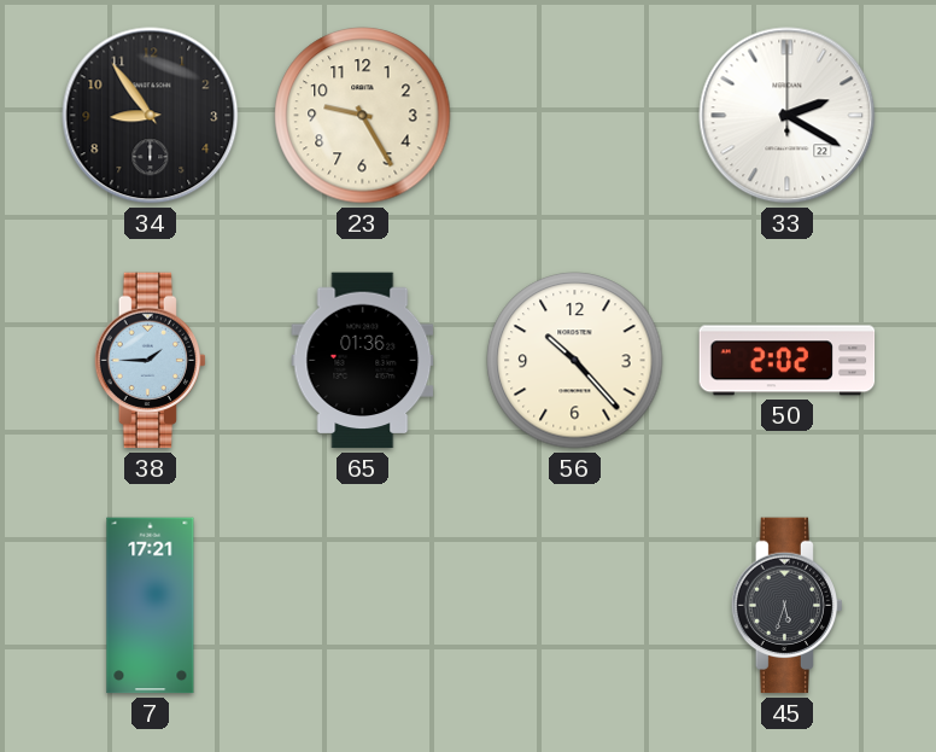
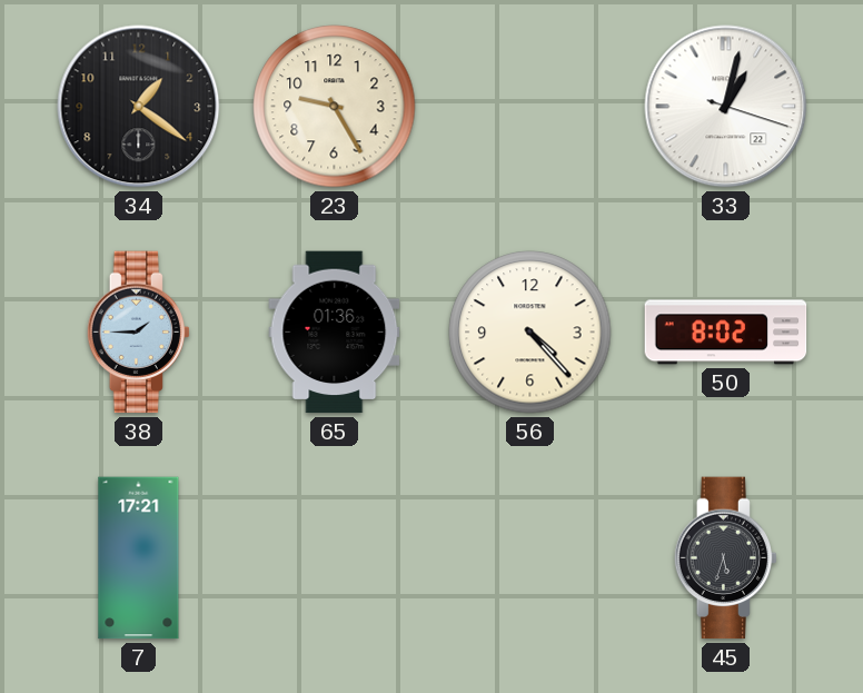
34: 8:54 -> 1:21
33: 2:20 -> 1:02
56: 10:23 -> 4:23
50: 2:02 -> 8:02
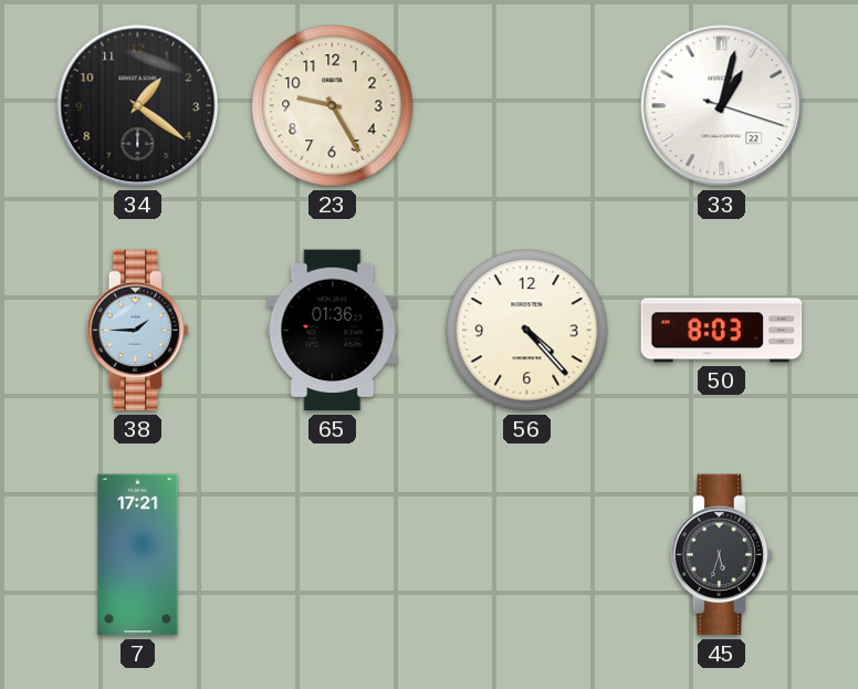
50: 8:02 -> 8:03
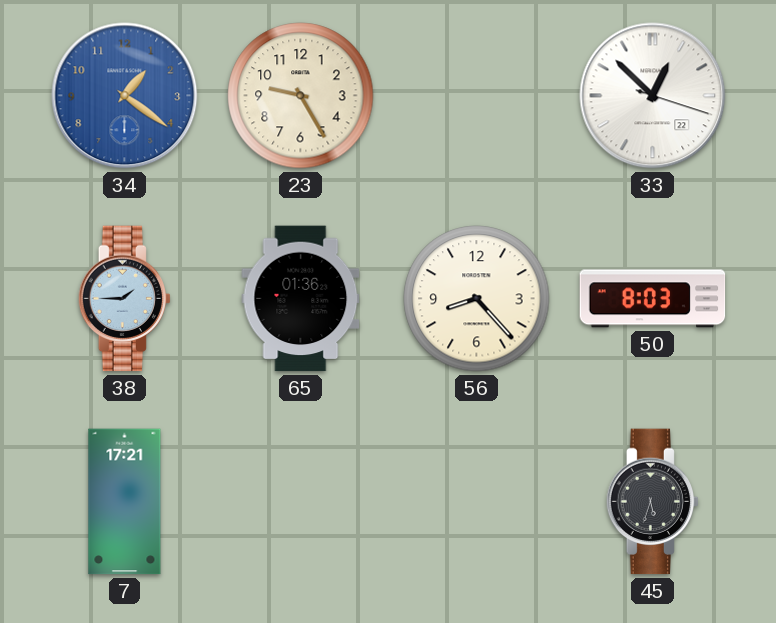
34 dial: black -> blue
33: 1:02 -> 12:52
56: 4:23 -> 8:23
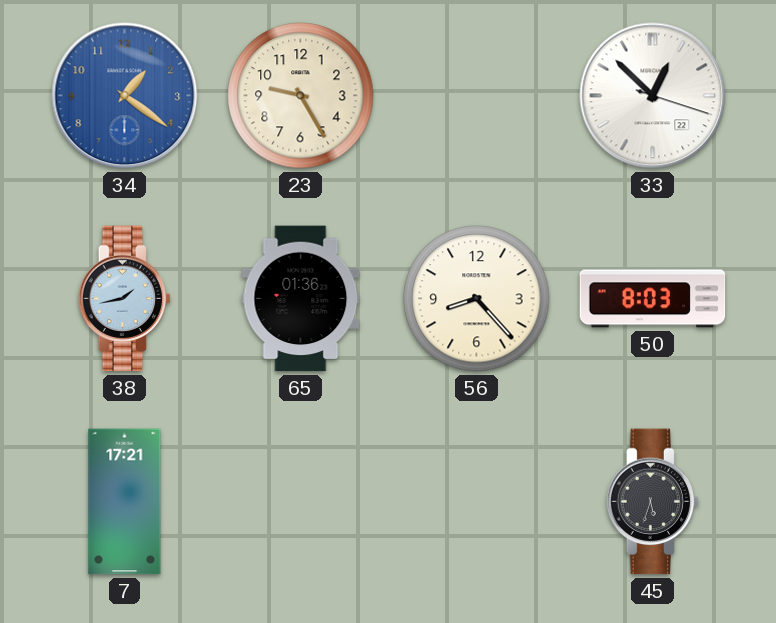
38: 1:45 -> 1:43
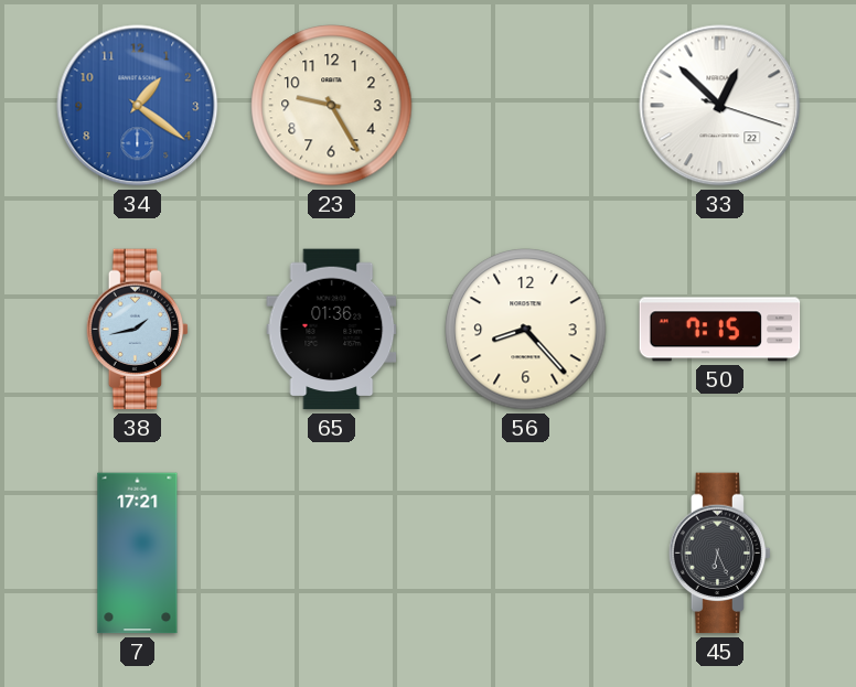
50: 8:03 -> 7:15
45: 5:33 -> 6:26
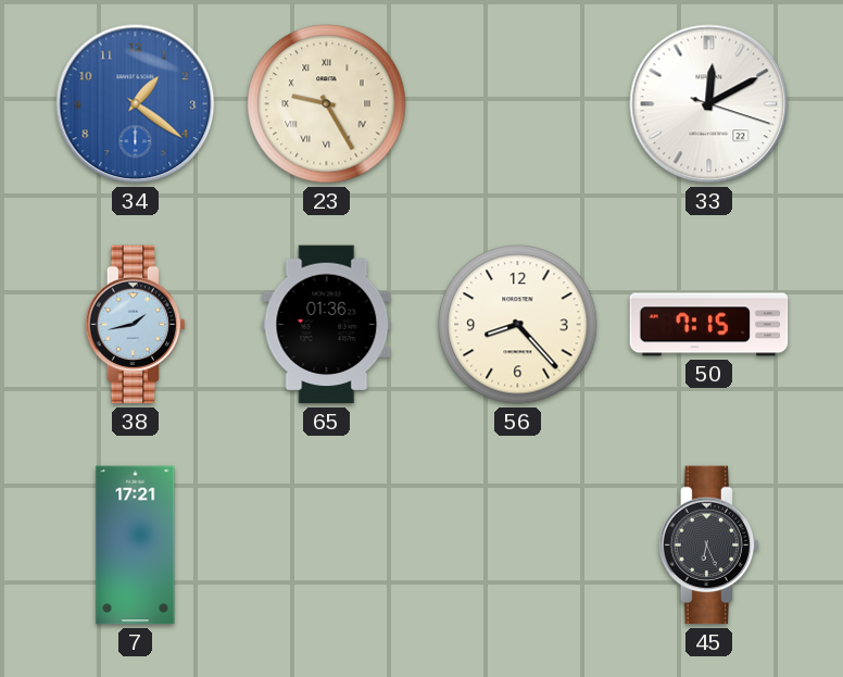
23 numerals: Arabic -> Roman
33: 12:52 -> 12:10
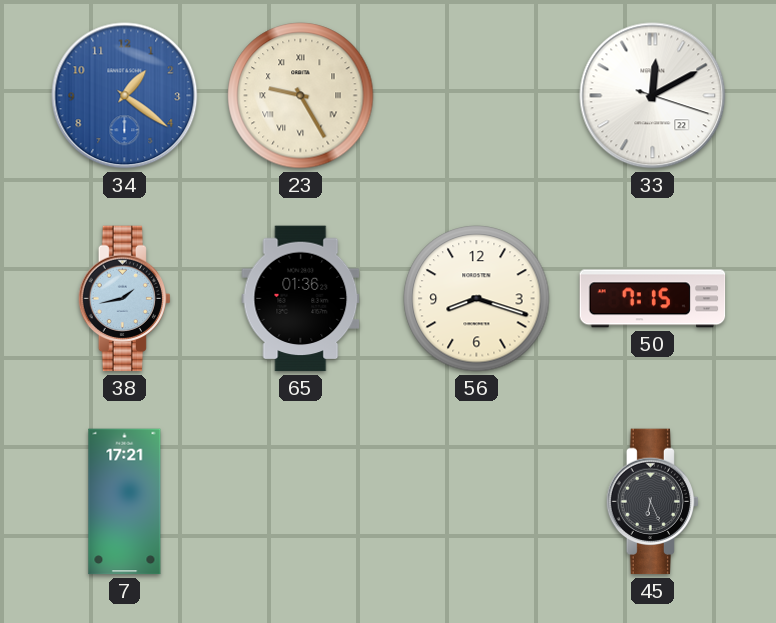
56: 8:23 -> 8:18
